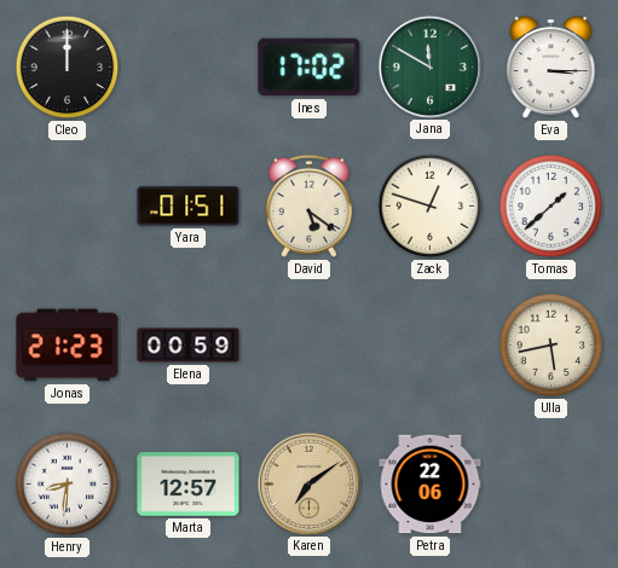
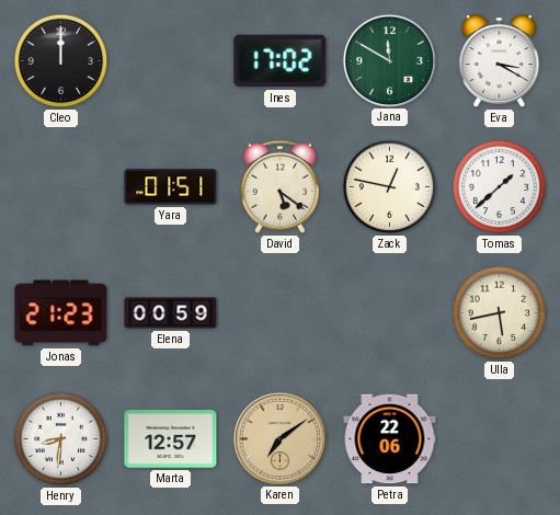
Eva: 3:15 -> 3:20
Zack: 12:48 -> 12:47
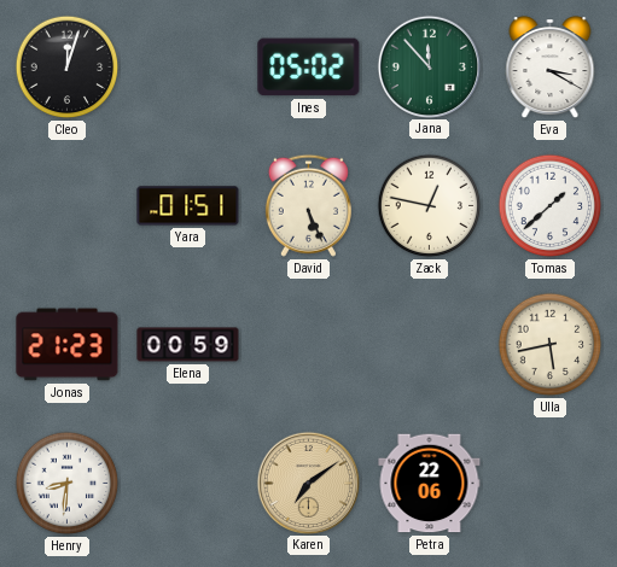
Cleo: 12:00 -> 12:03
Ines: 17:02 -> 05:02
Jana: 11:50 -> 11:53
David: 5:21 -> 5:26
Marta: 12:57 -> none
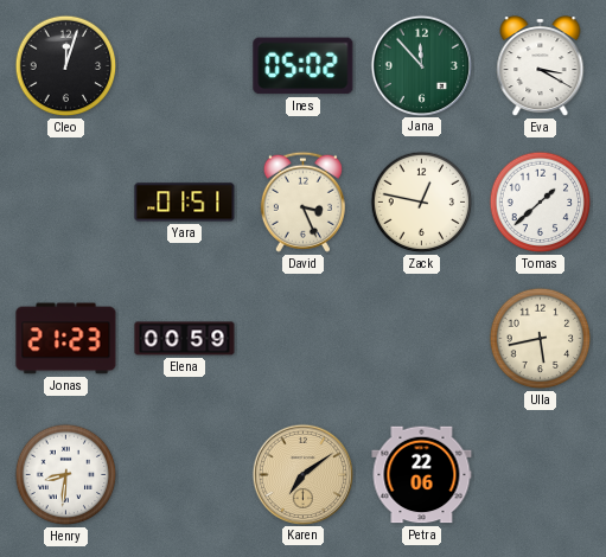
David: 5:26 -> 3:26
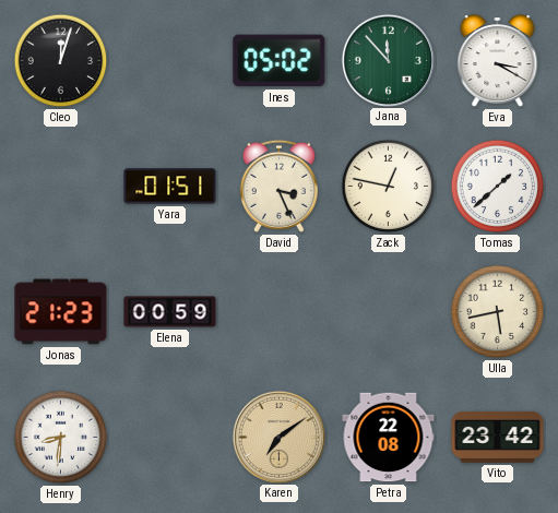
Petra: 22:06 -> 22:08
Vito: none -> 23:42
